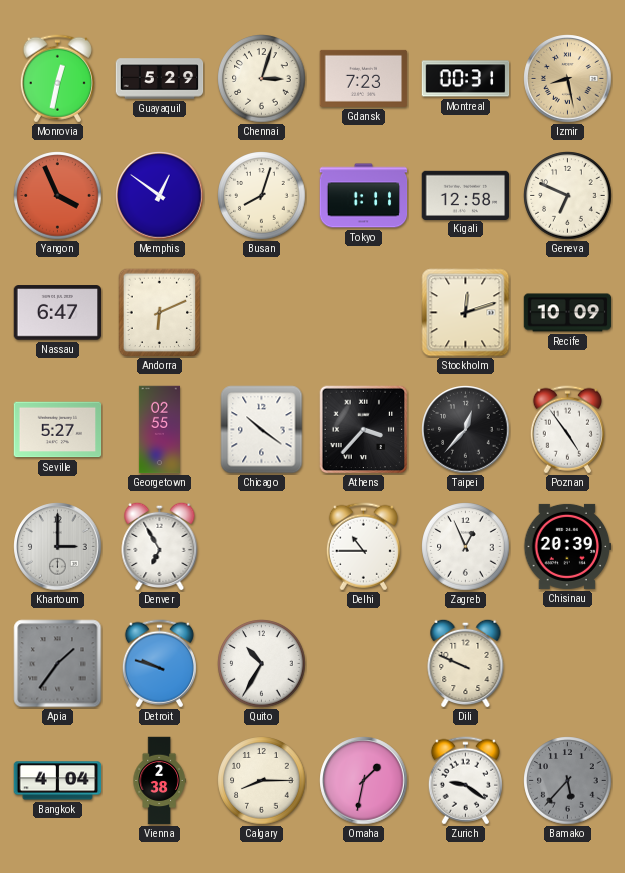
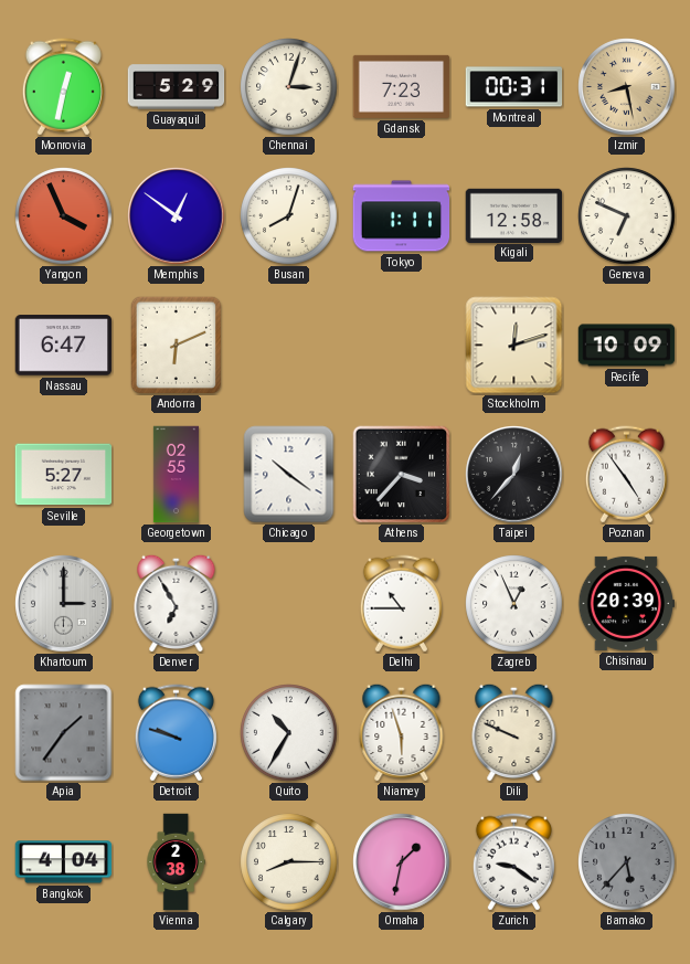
Niamey: none -> 5:57
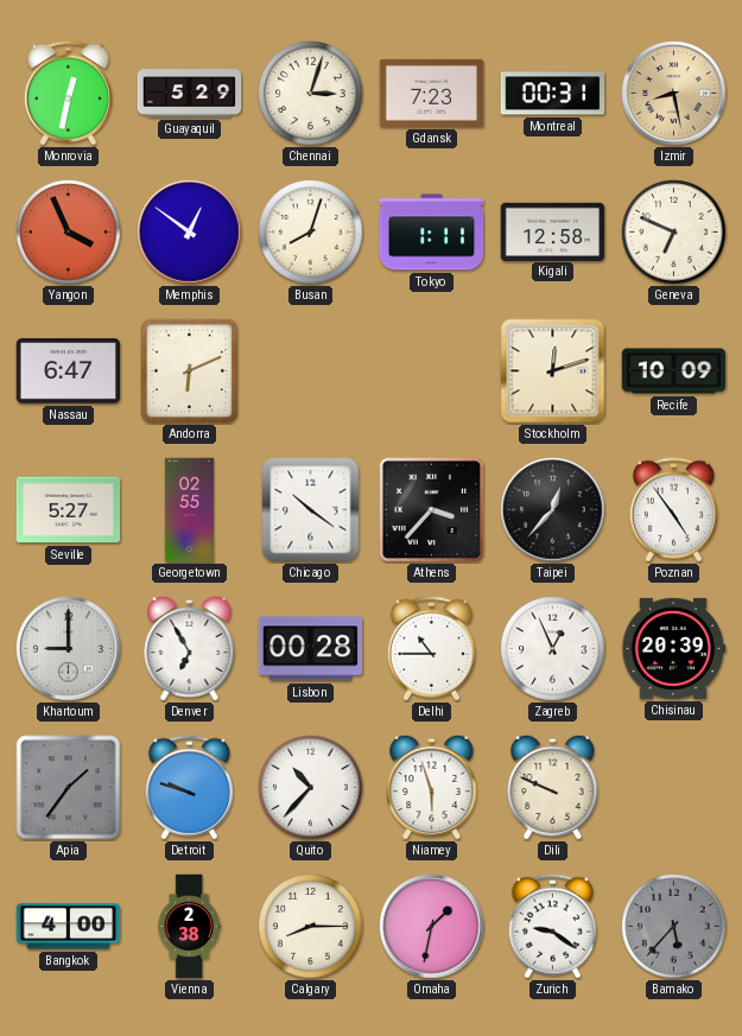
Khartoum: 3:00 -> 9:00
Lisbon: none -> 00:28
Quito: 10:35 -> 10:37
Bangkok: 4:04 -> 4:00
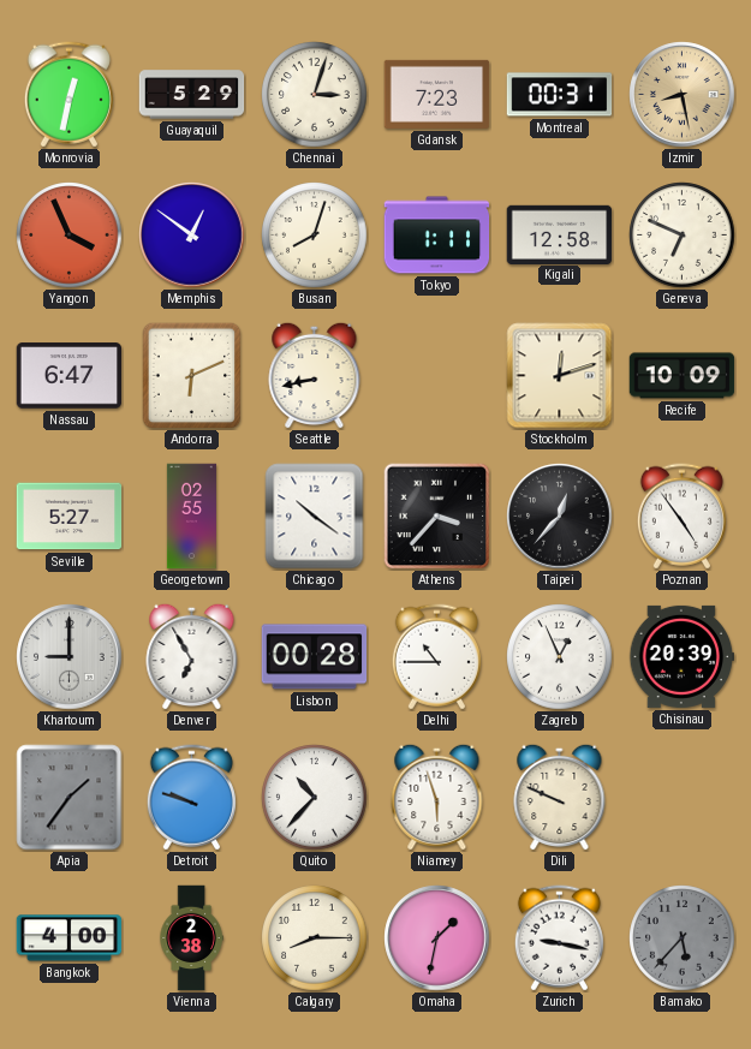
Seattle: none -> 8:43
Zurich: 9:21 -> 9:17
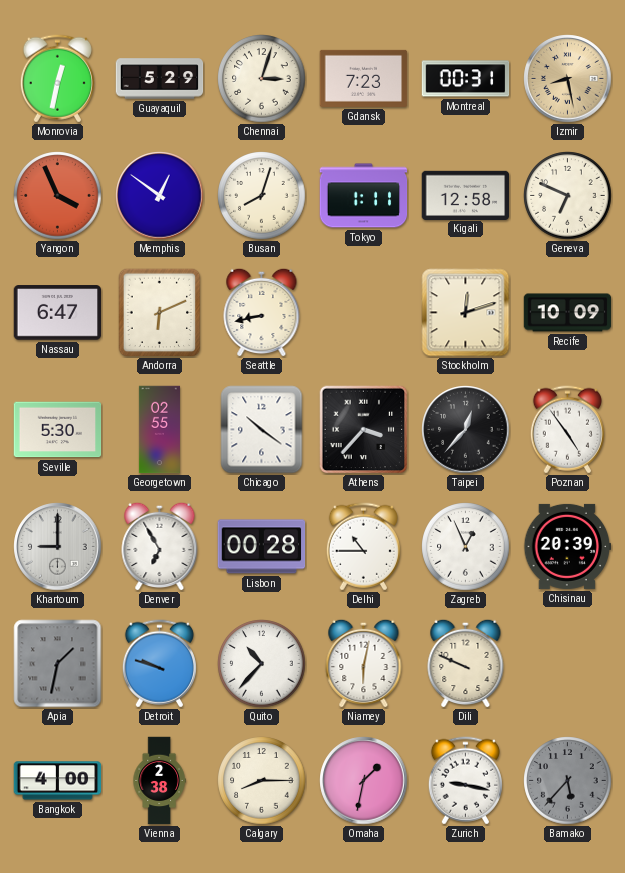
Seville: 5:27 -> 5:30
Apia: 1:36 -> 1:32
Niamey: 5:57 -> 6:02
